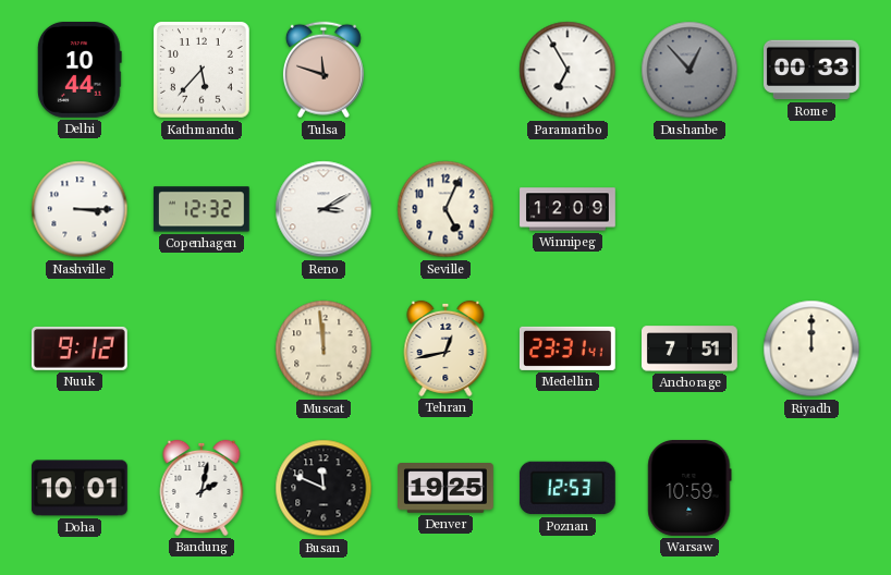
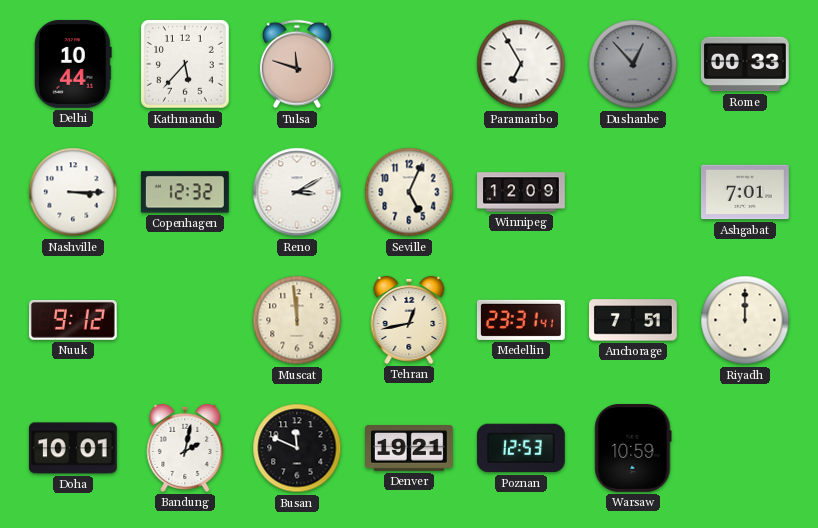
Ashgabat: none -> 7:01
Denver: 19:25 -> 19:21
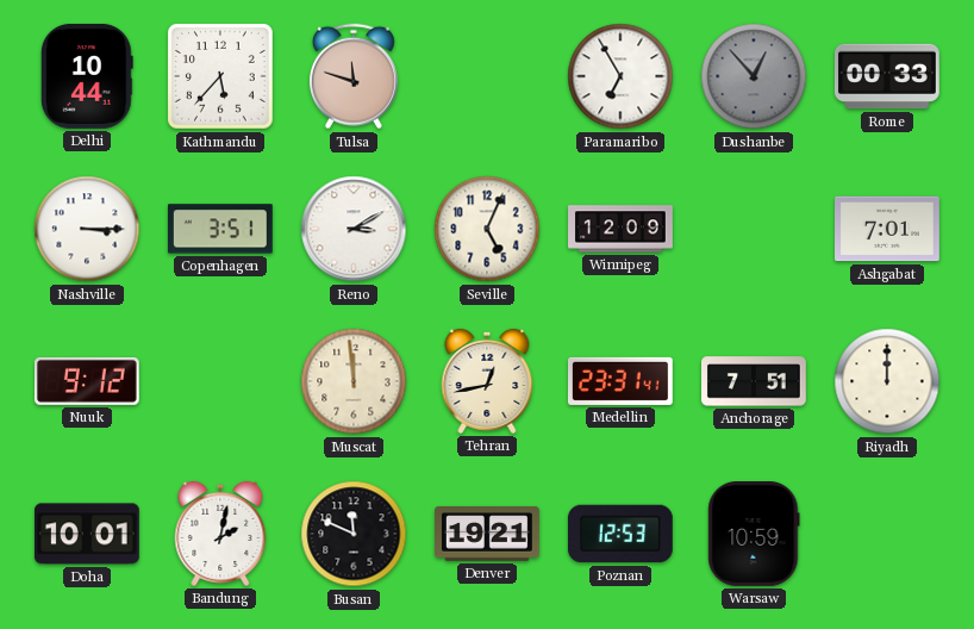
Copenhagen: 12:32 -> 3:51
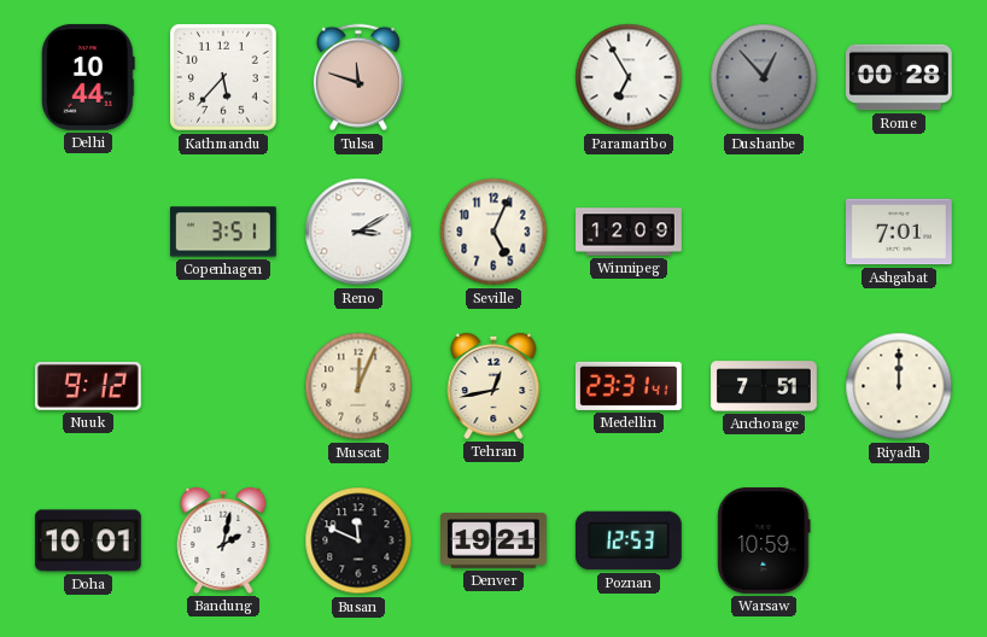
Rome: 00:33 -> 00:28
Nashville: 3:15 -> none
Muscat: 11:59 -> 12:04
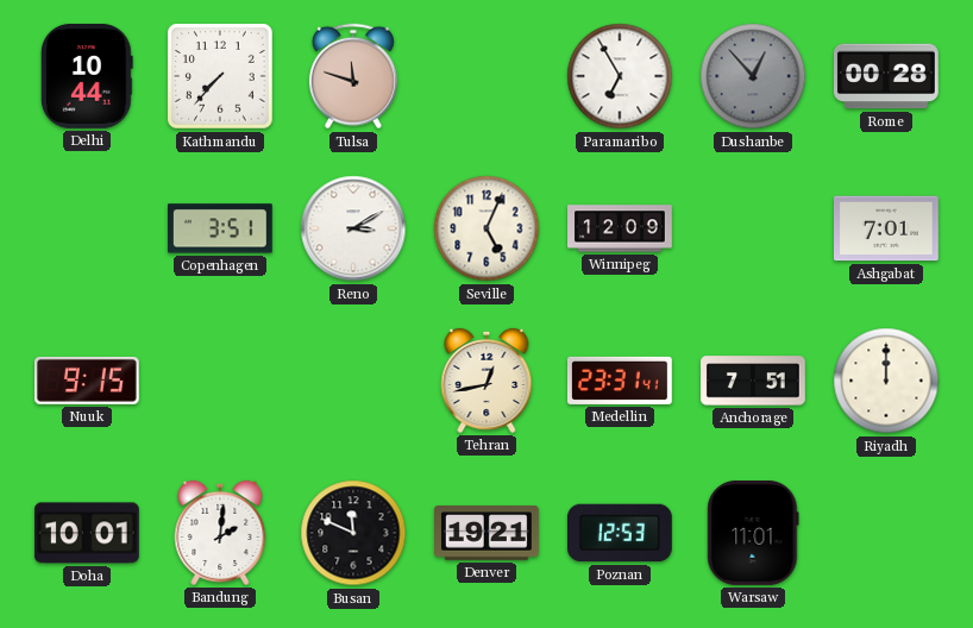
Kathmandu: 5:37 -> 7:37
Nuuk: 9:12 -> 9:15
Muscat: 12:04 -> none
Bandung: 2:02 -> 2:01
Warsaw: 10:59 -> 11:01
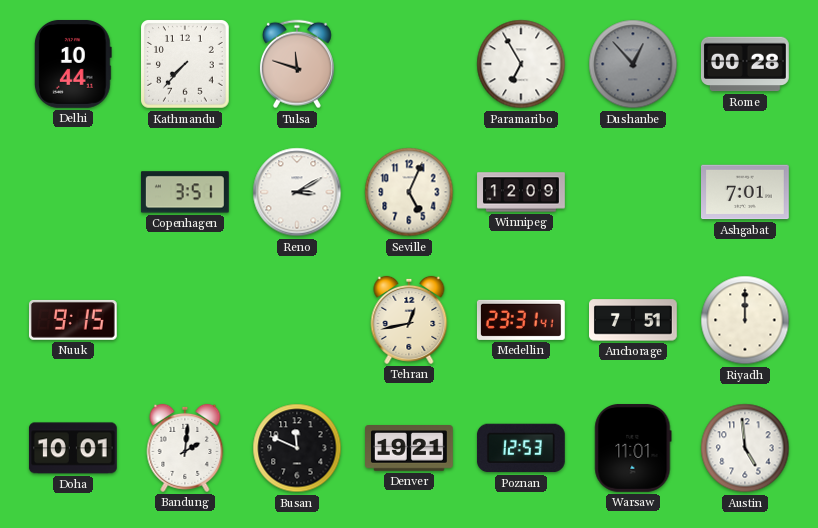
Austin: none -> 4:59
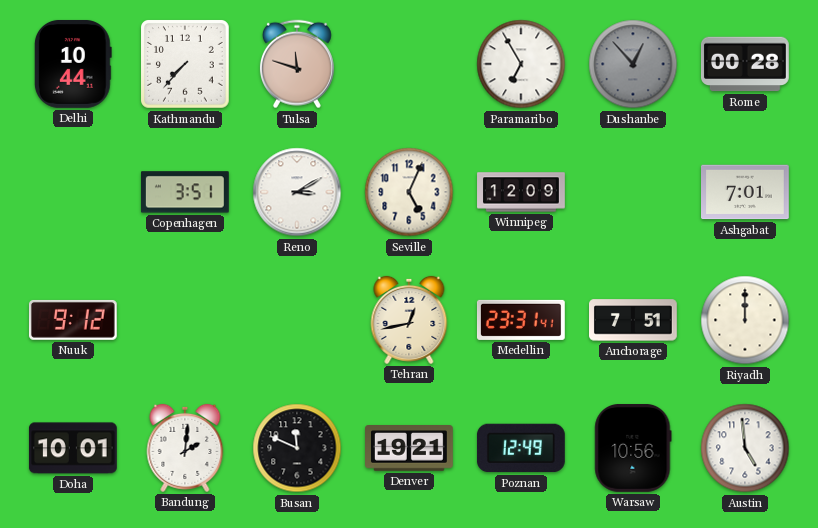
Nuuk: 9:15 -> 9:12
Poznan: 12:53 -> 12:49
Warsaw: 11:01 -> 10:56
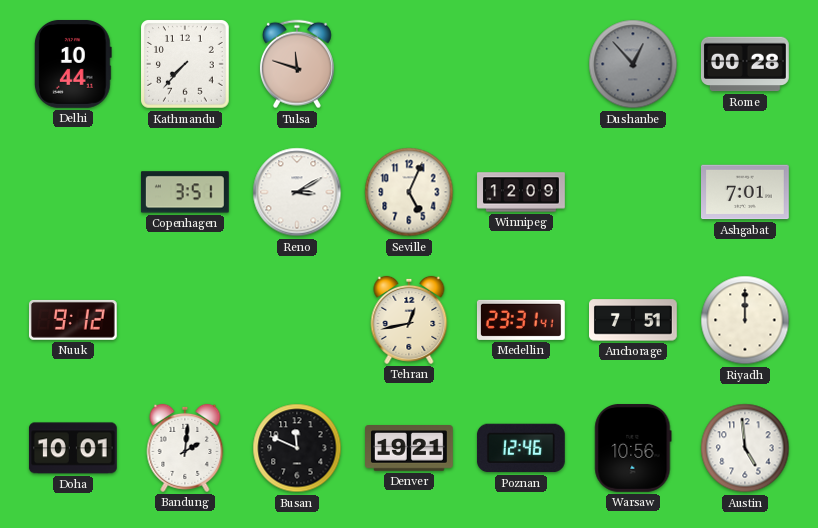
Paramaribo: 6:55 -> none
Poznan: 12:49 -> 12:46
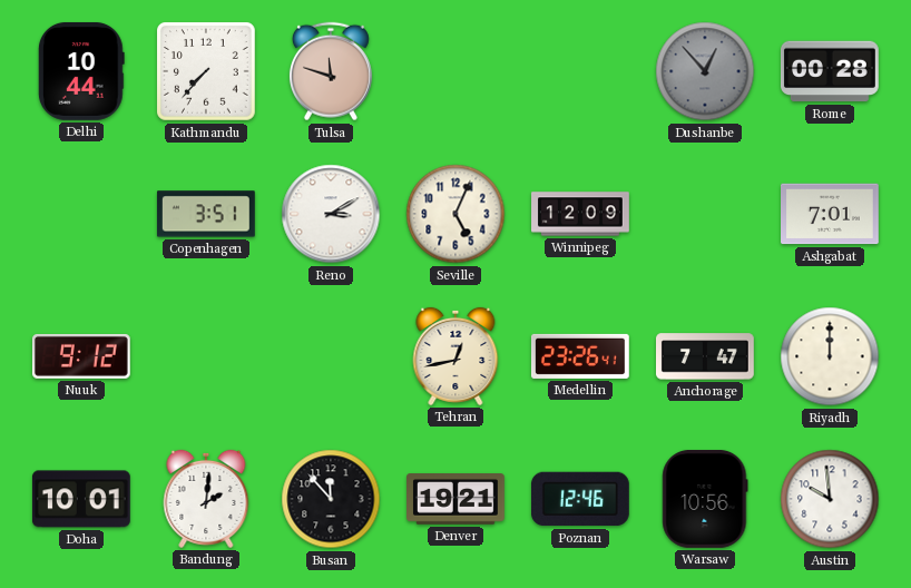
Medellin: 23:31 -> 23:26
Anchorage: 7:51 -> 7:47
Busan: 11:49 -> 11:53
Austin: 4:59 -> 9:59
